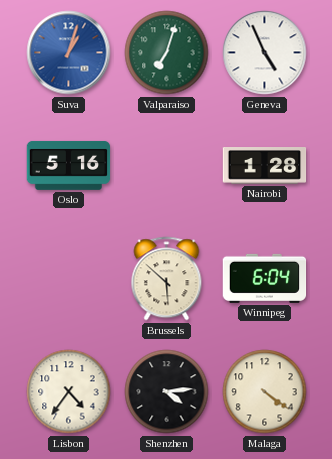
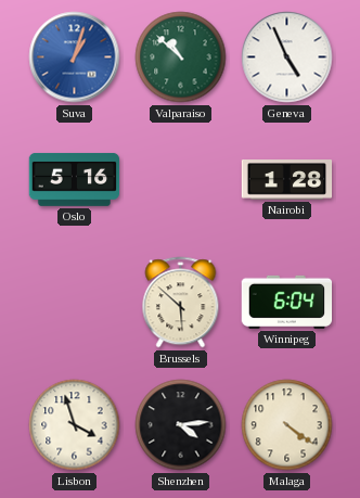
Valparaiso: 7:03 -> 10:52
Lisbon: 4:36 -> 3:57
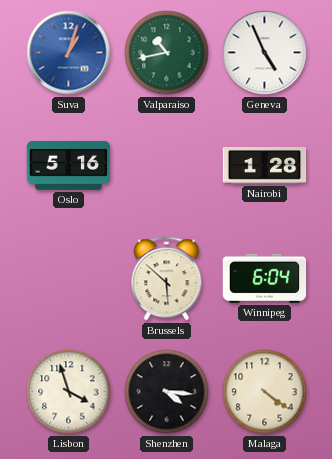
Valparaiso: 10:52 -> 10:43
Shenzhen: 4:14 -> 4:16
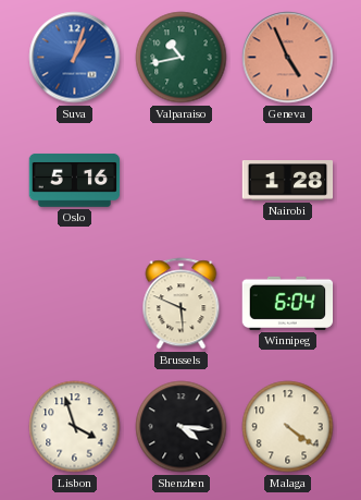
Geneva dial: white -> salmon
Brussels: 5:52 -> 5:49
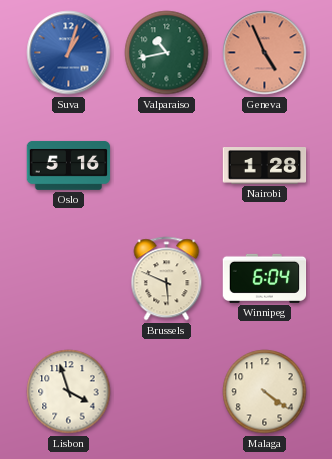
Shenzhen: 4:16 -> none
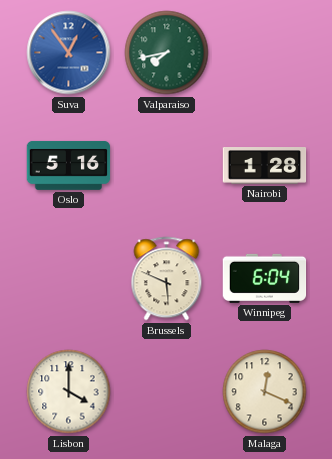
Suva: 1:03 -> 12:54
Valparaiso: 10:43 -> 7:43
Geneva: 4:56 -> none
Lisbon: 3:57 -> 4:00
Malaga: 4:21 -> 12:19
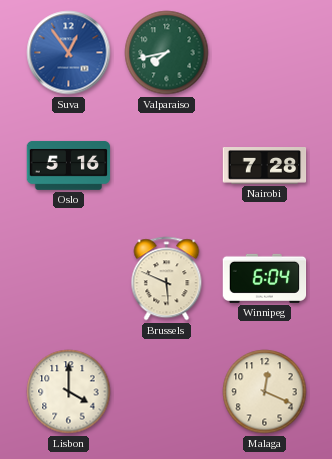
Nairobi: 1:28 -> 7:28
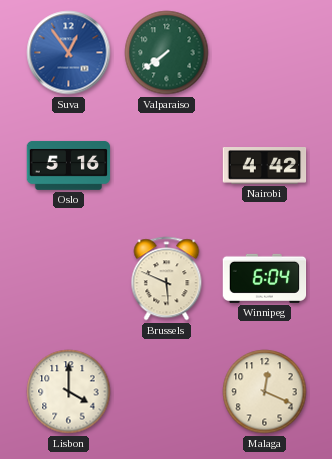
Valparaiso: 7:43 -> 7:39
Nairobi: 7:28 -> 4:42
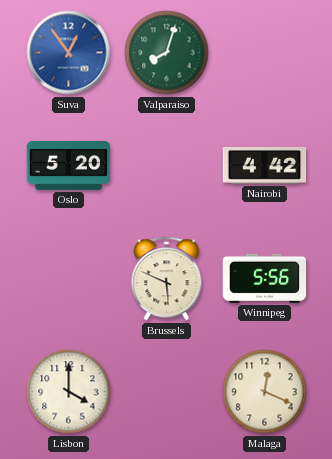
Valparaiso: 7:39 -> 8:03
Oslo: 5:16 -> 5:20
Winnipeg: 6:04 -> 5:56
